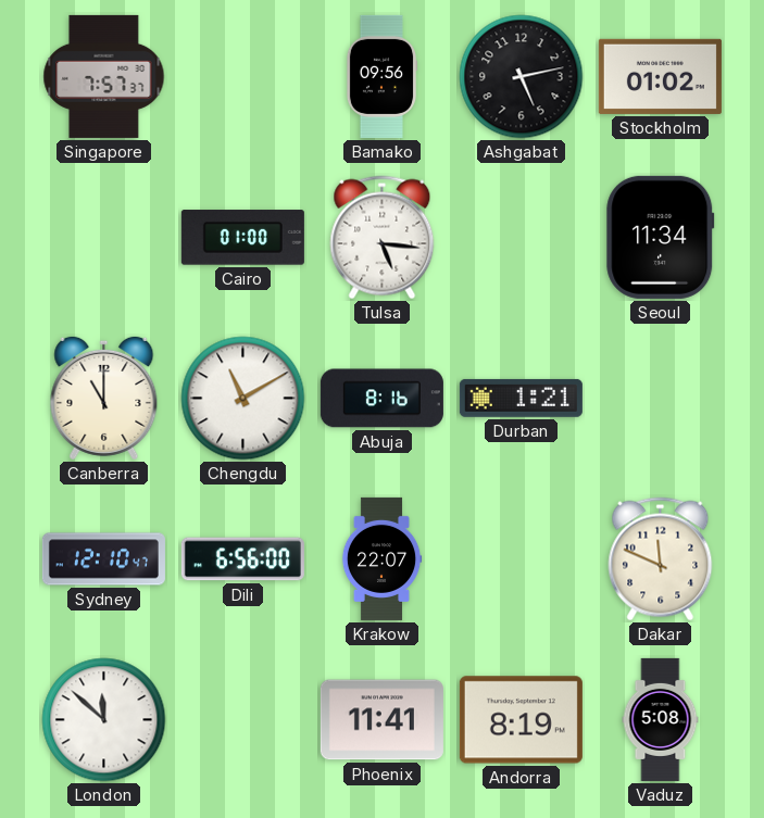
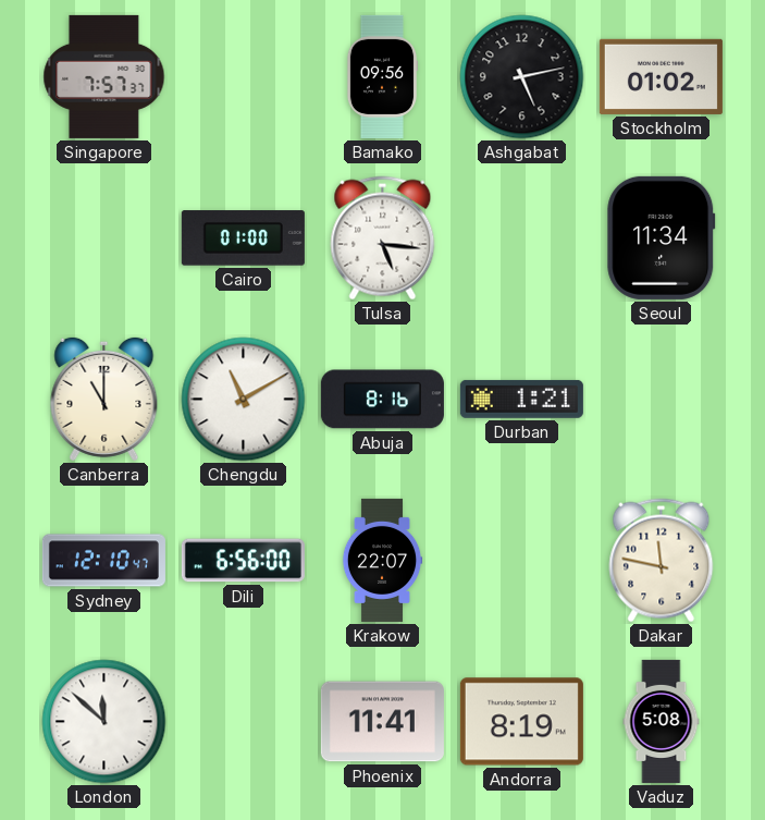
Dakar: 11:49 -> 11:47
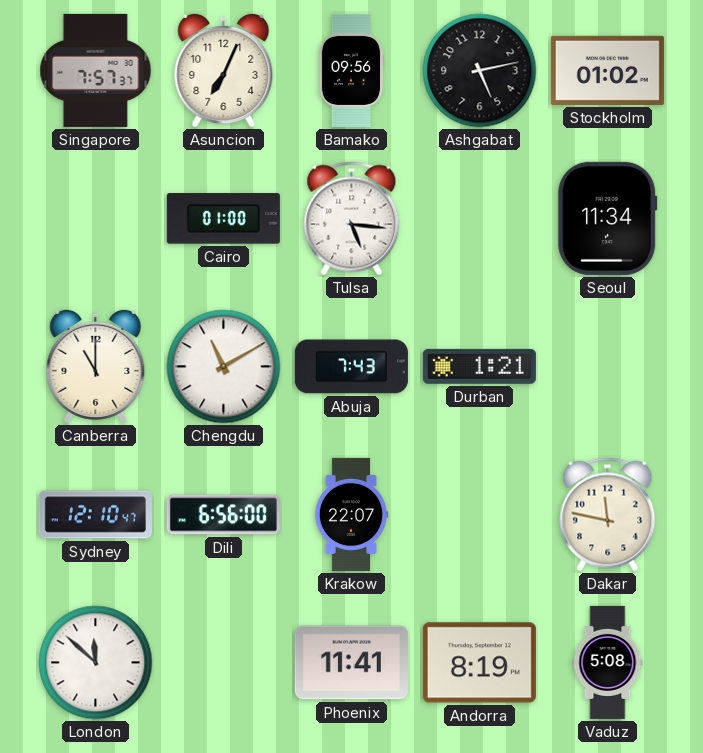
Asuncion: none -> 7:04
Abuja: 8:16 -> 7:43
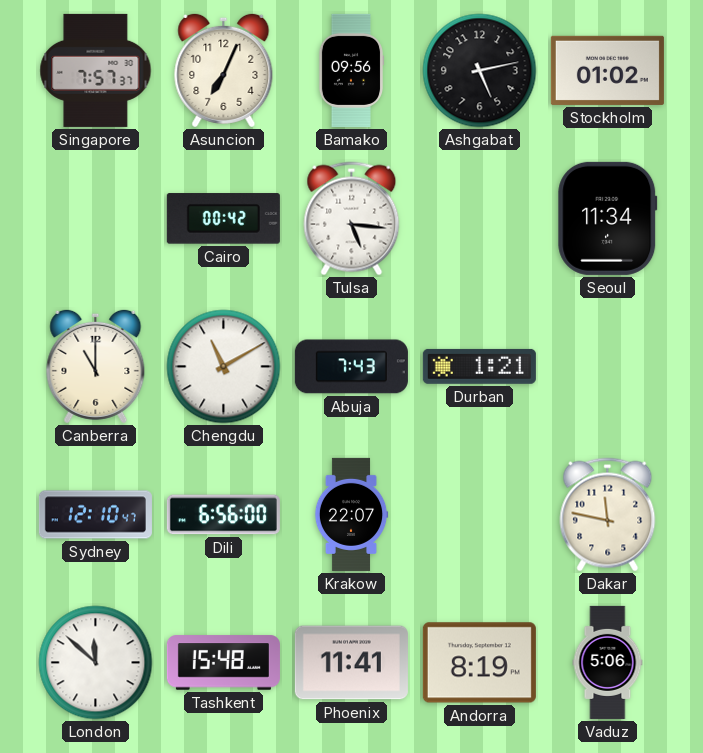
Cairo: 01:00 -> 00:42
Tashkent: none -> 15:48
Vaduz: 5:08 -> 5:06
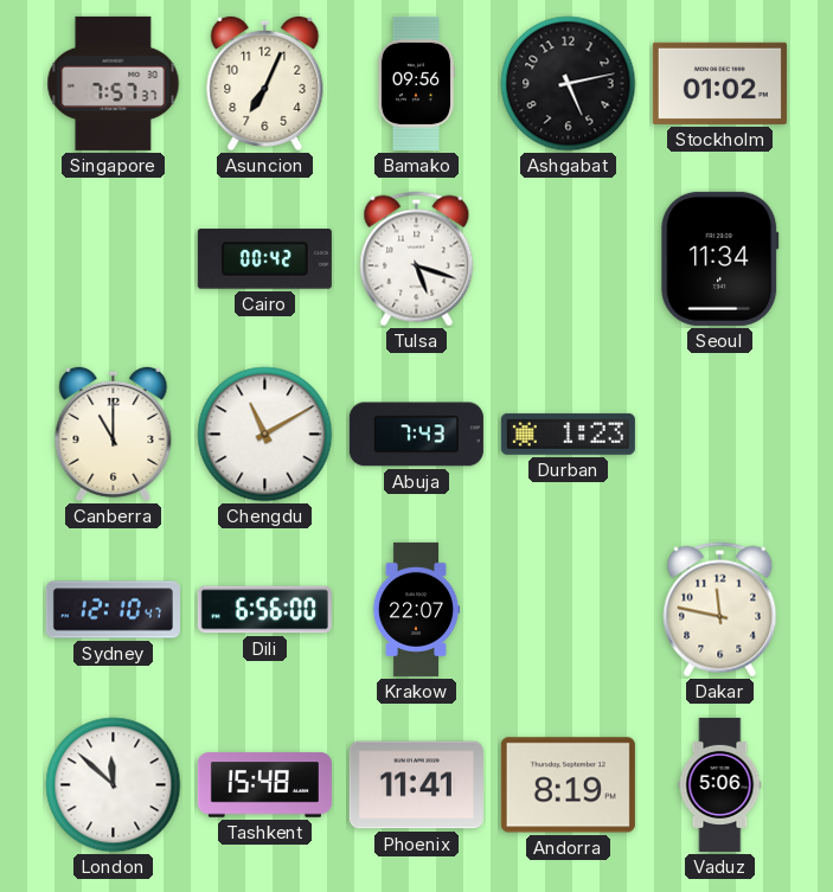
Tulsa: 5:16 -> 5:18
Durban: 1:21 -> 1:23
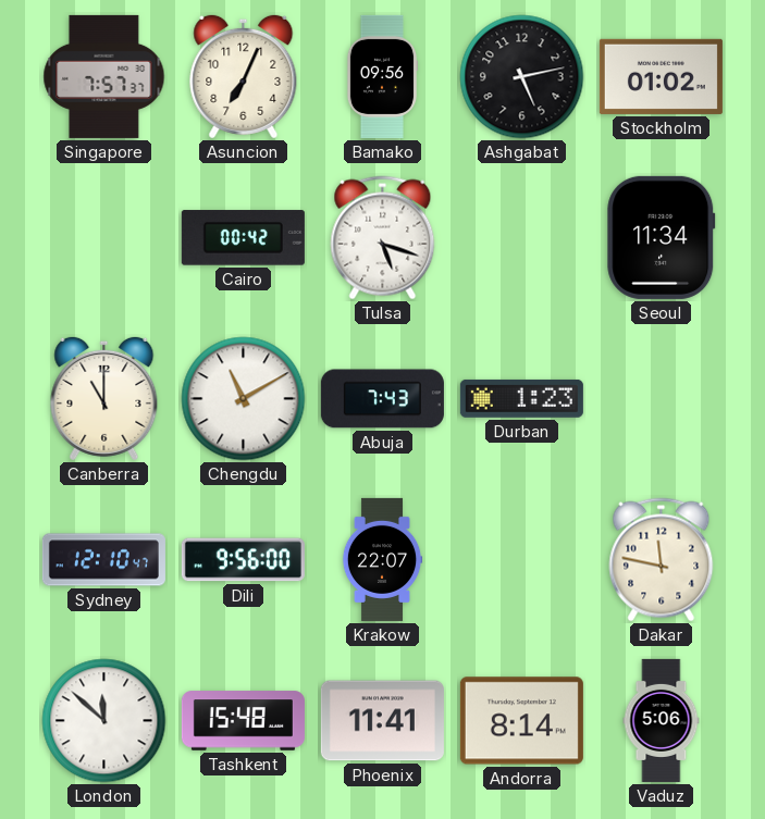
Dili: 6:56 -> 9:56
Andorra: 8:19 -> 8:14
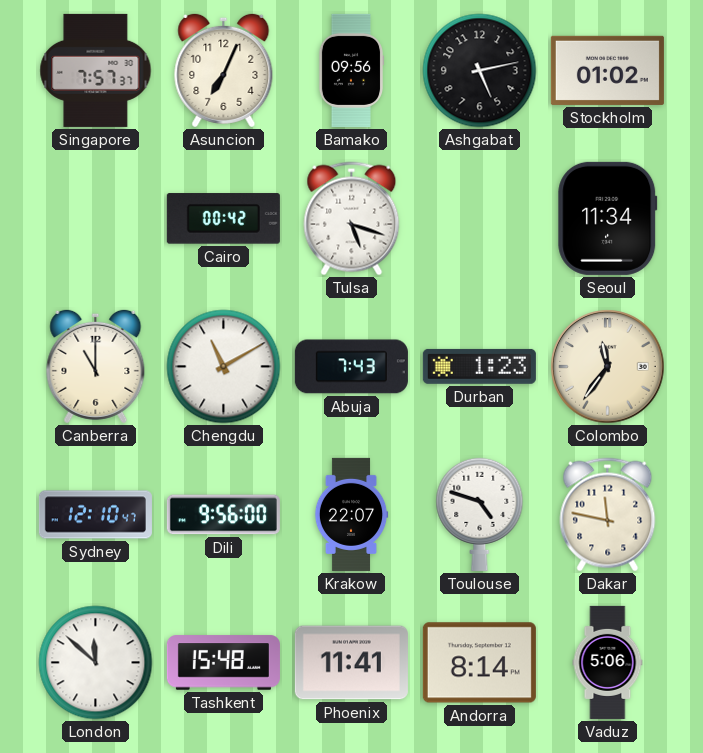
Colombo: none -> 11:36
Toulouse: none -> 4:48
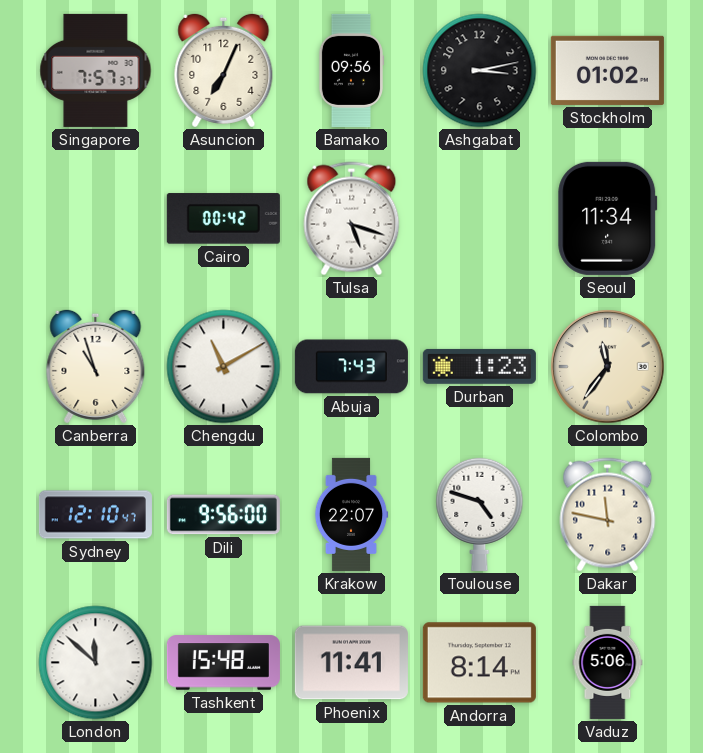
Ashgabat: 5:13 -> 3:13
Canberra: 11:00 -> 10:57
